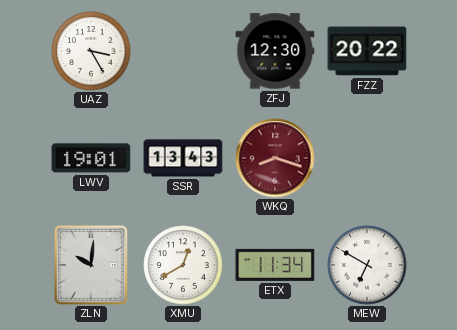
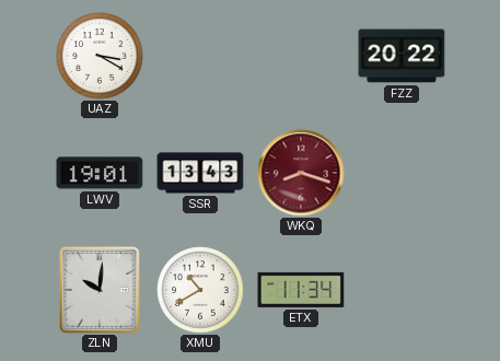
UAZ: 3:25 -> 3:20
ZFJ: 12:30 -> none
XMU: 12:40 -> 10:40
MEW: 6:50 -> none
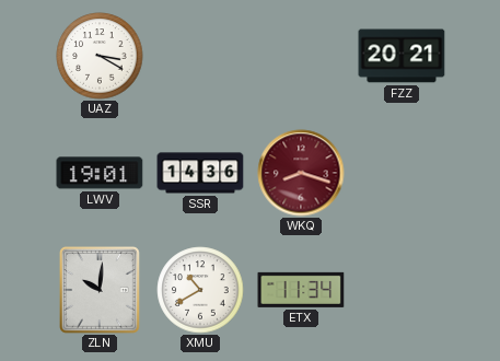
FZZ: 20:22 -> 20:21
SSR: 13:43 -> 14:36
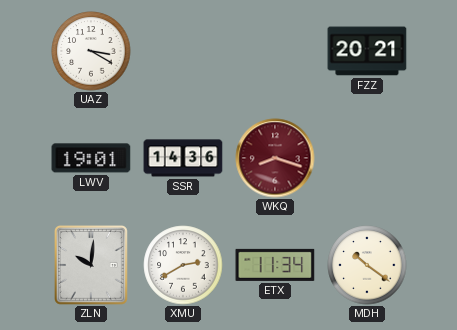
XMU: 10:40 -> 2:40
MDH: none -> 10:21
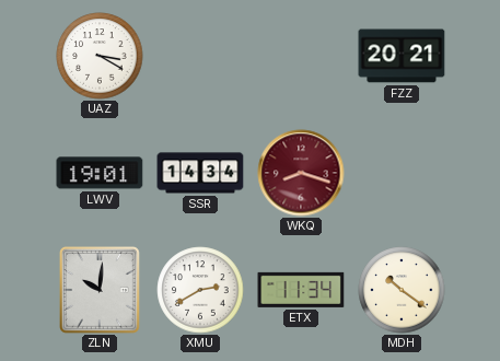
SSR: 14:36 -> 14:34
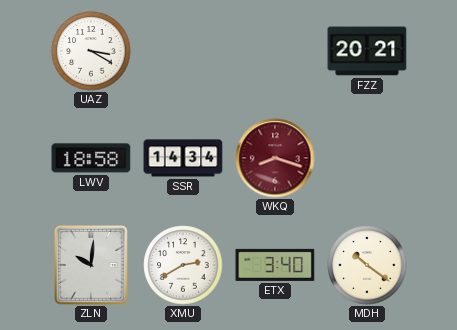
LWV: 19:01 -> 18:58
ETX: 11:34 -> 3:40
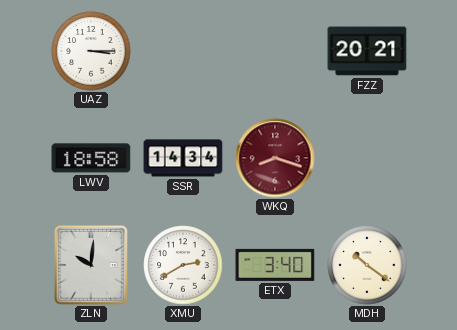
UAZ: 3:20 -> 3:15
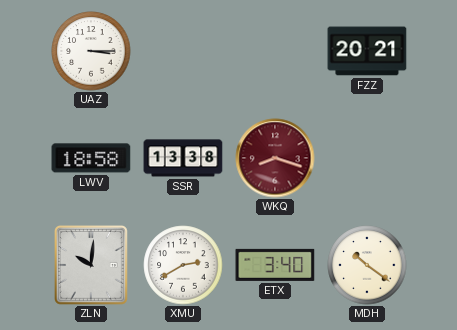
SSR: 14:34 -> 13:38
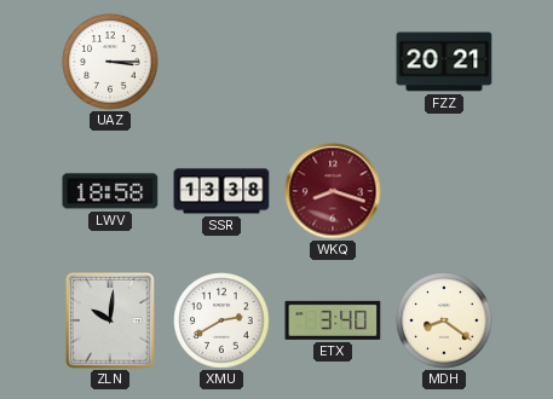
MDH: 10:21 -> 8:21
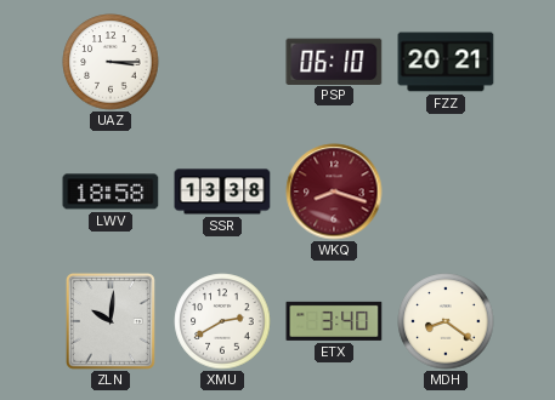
PSP: none -> 06:10
